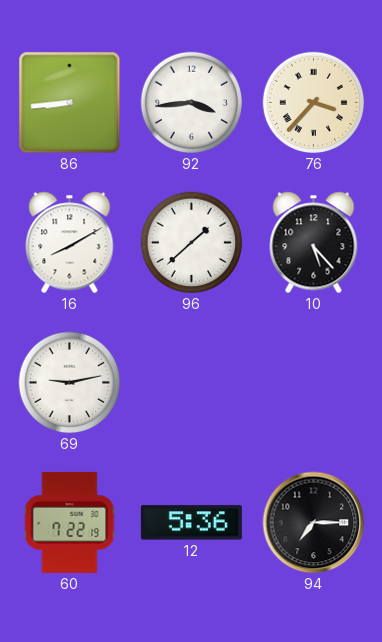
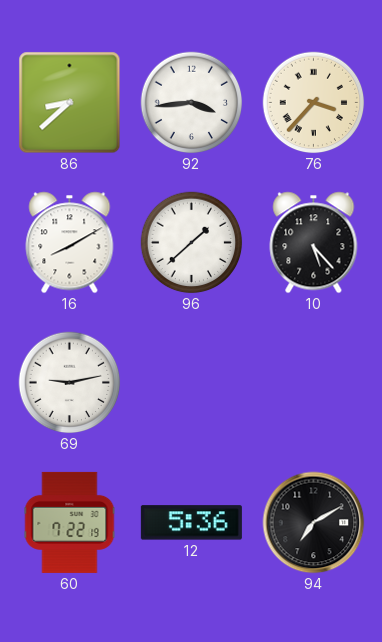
86: 8:44 -> 8:38
94: 7:15 -> 7:10
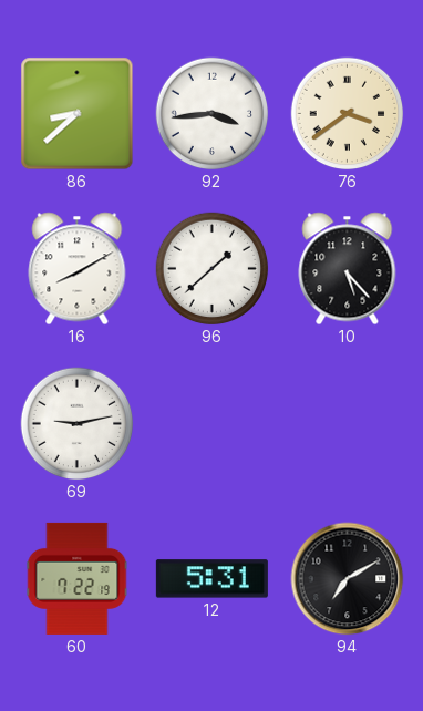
76: 3:37 -> 3:39
12: 5:36 -> 5:31
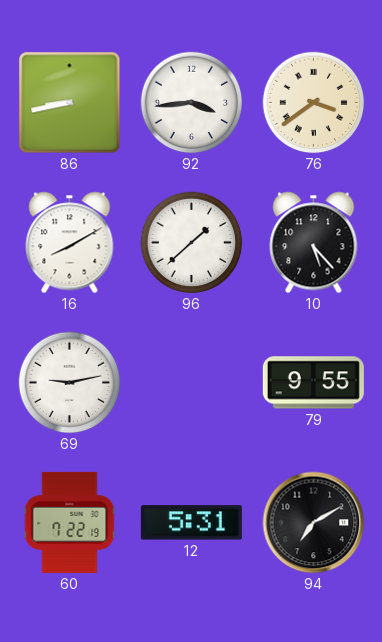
86: 8:38 -> 8:43
79: none -> 9:55
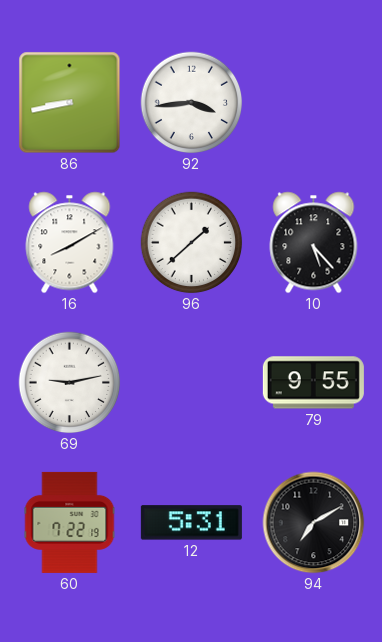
76: 3:39 -> none
